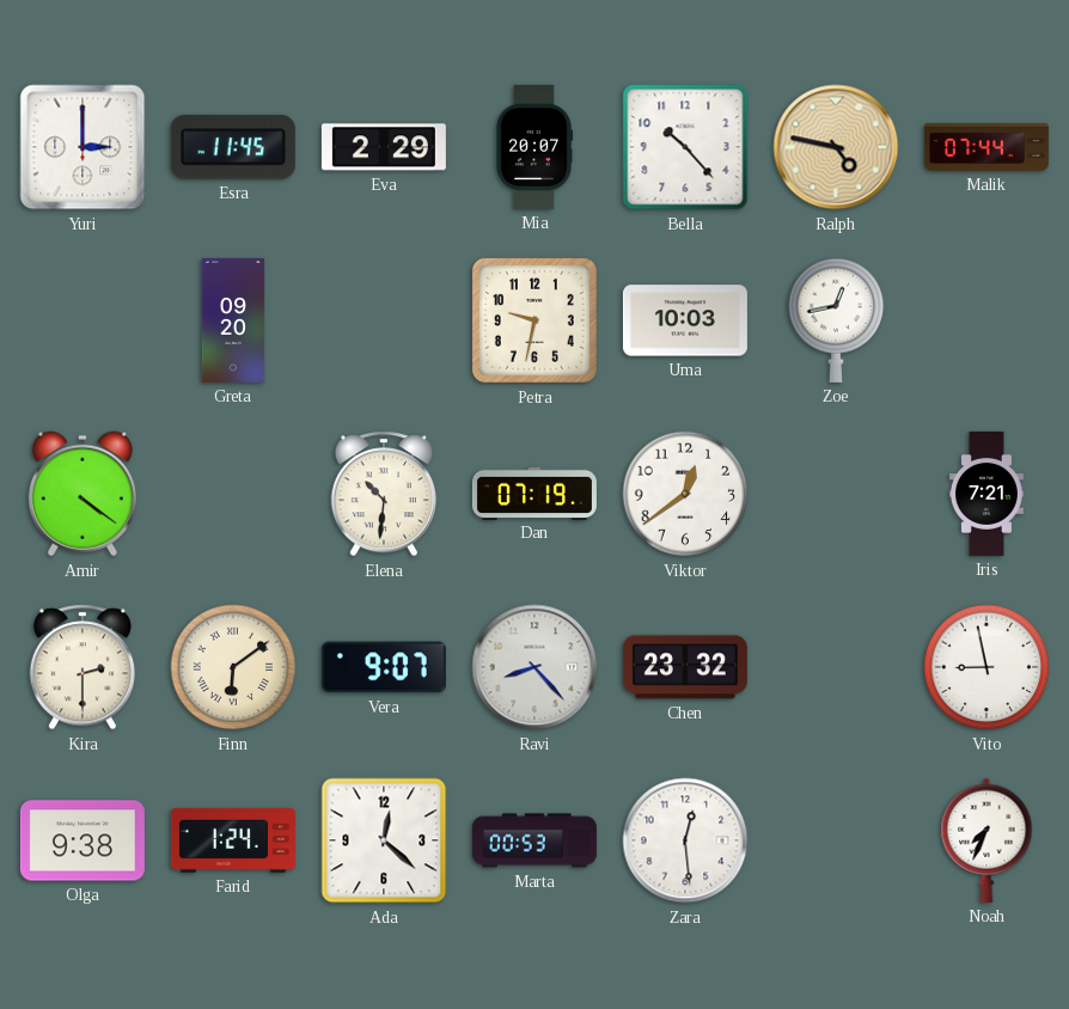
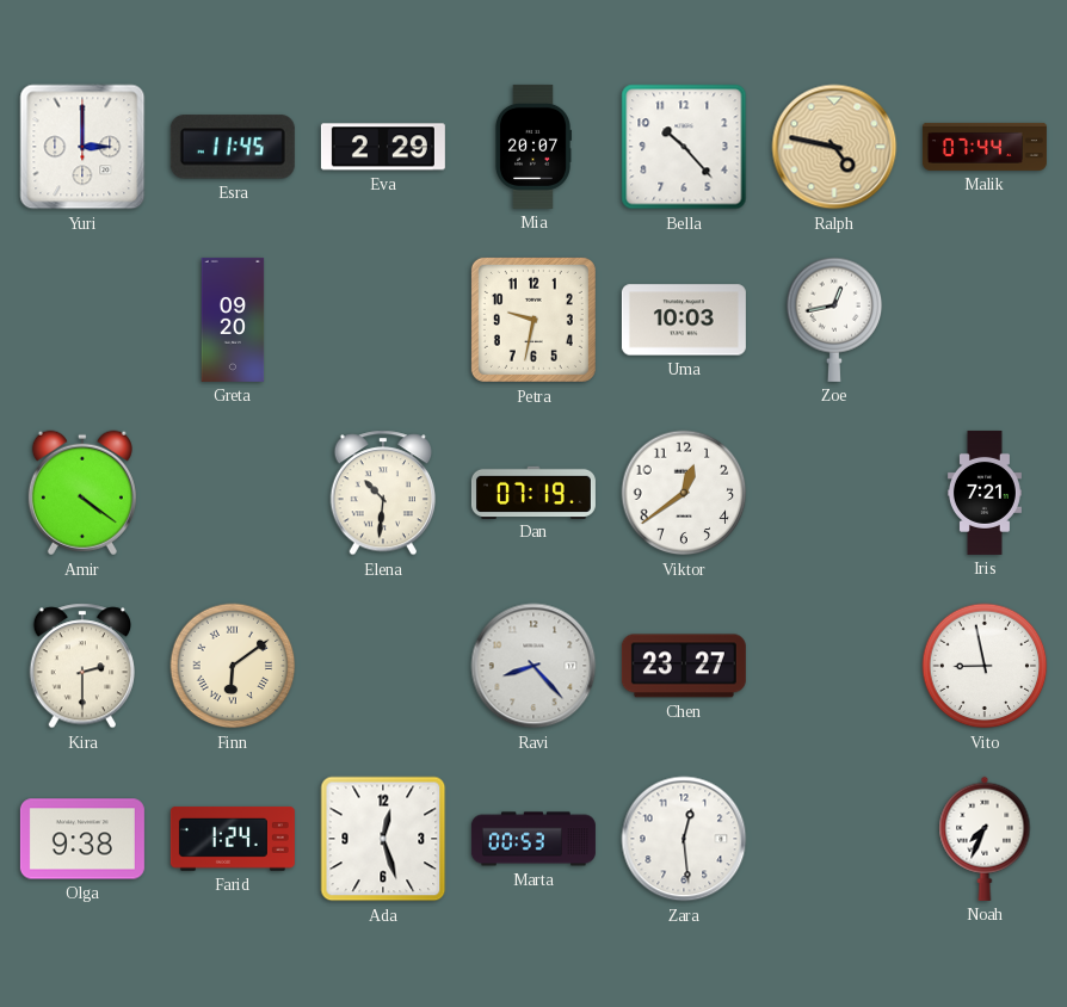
Vera: 9:07 -> none
Chen: 23:32 -> 23:27
Ada: 12:22 -> 12:27
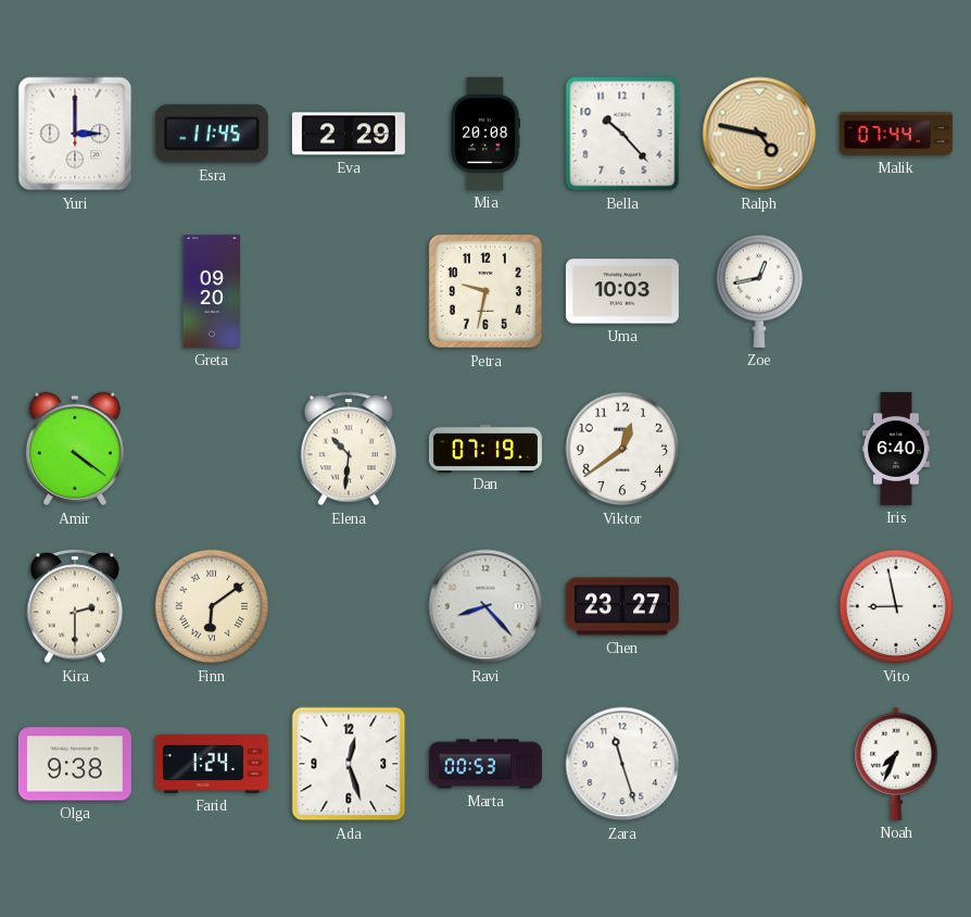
Mia: 20:07 -> 20:08
Iris: 7:21 -> 6:40
Zara: 12:29 -> 11:27
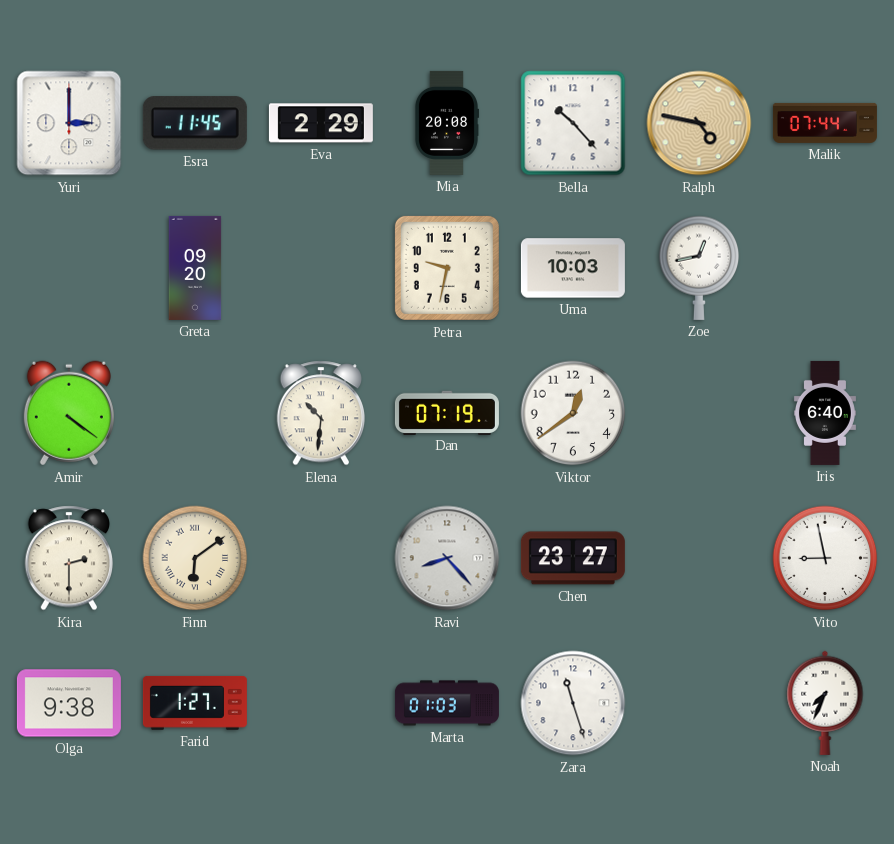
Farid: 1:24 -> 1:27
Ada: 12:27 -> none
Marta: 00:53 -> 01:03
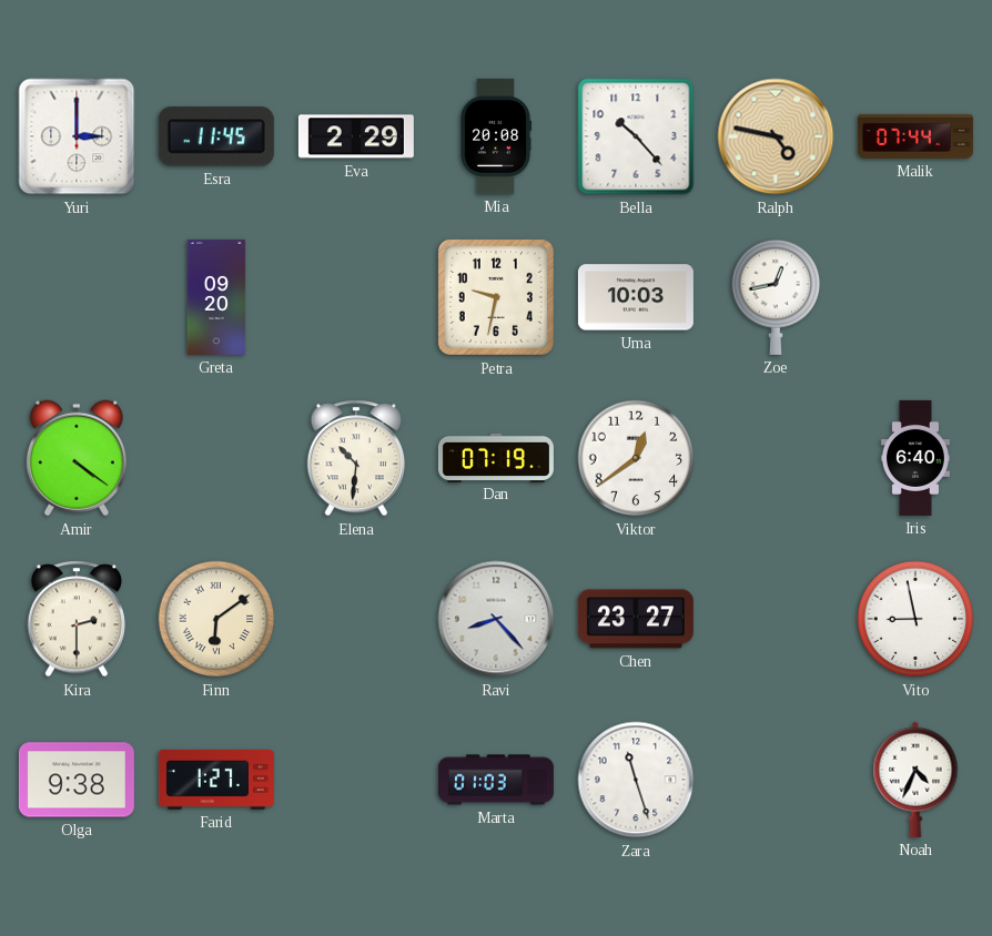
Noah: 7:34 -> 4:34
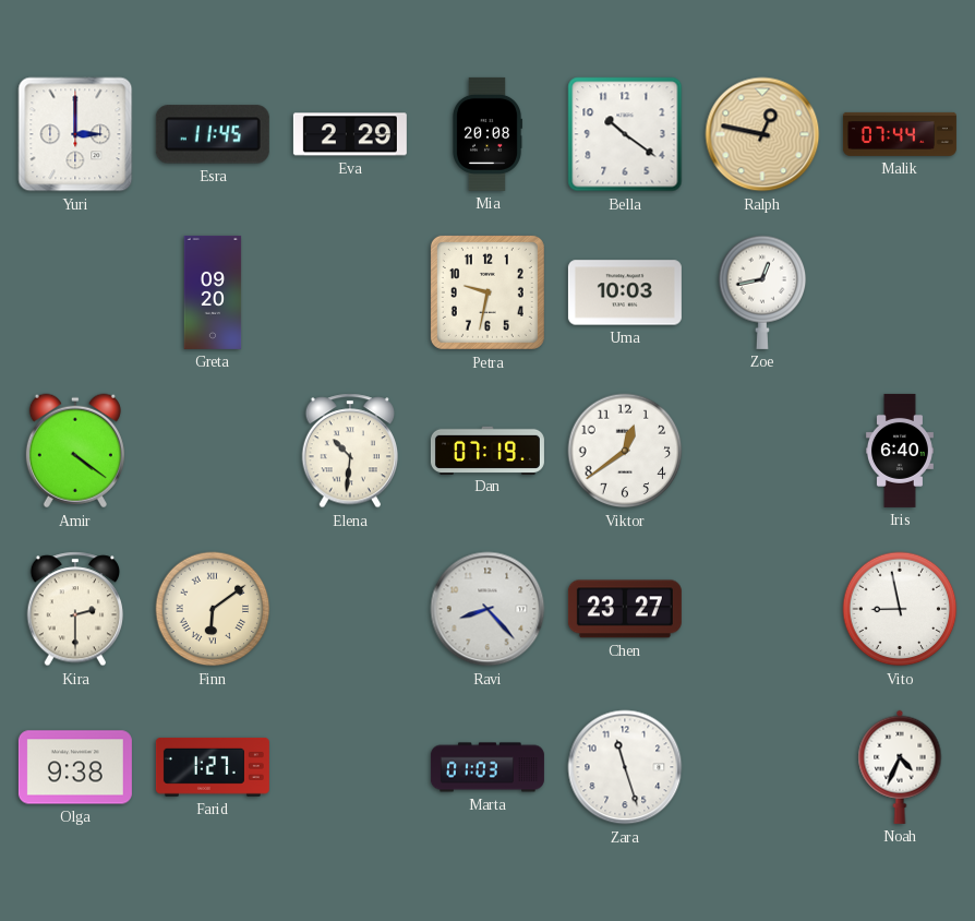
Bella: 10:23 -> 10:21
Ralph: 4:47 -> 12:47
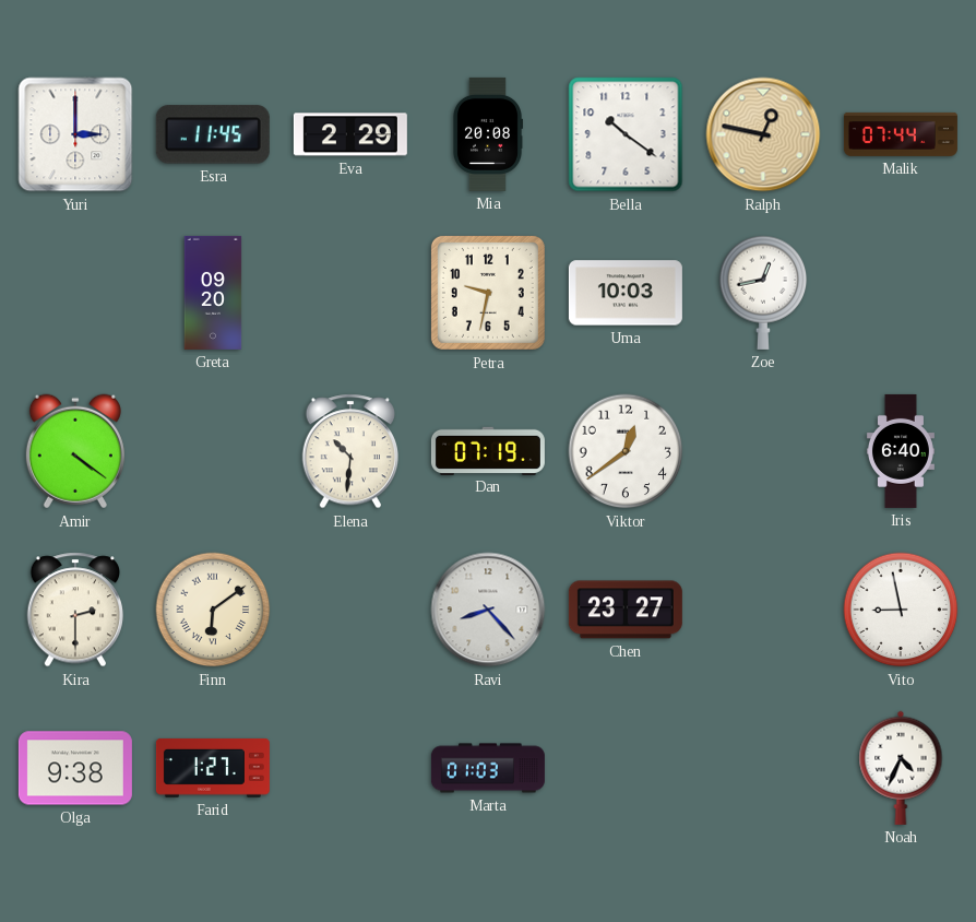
Zara: 11:27 -> none
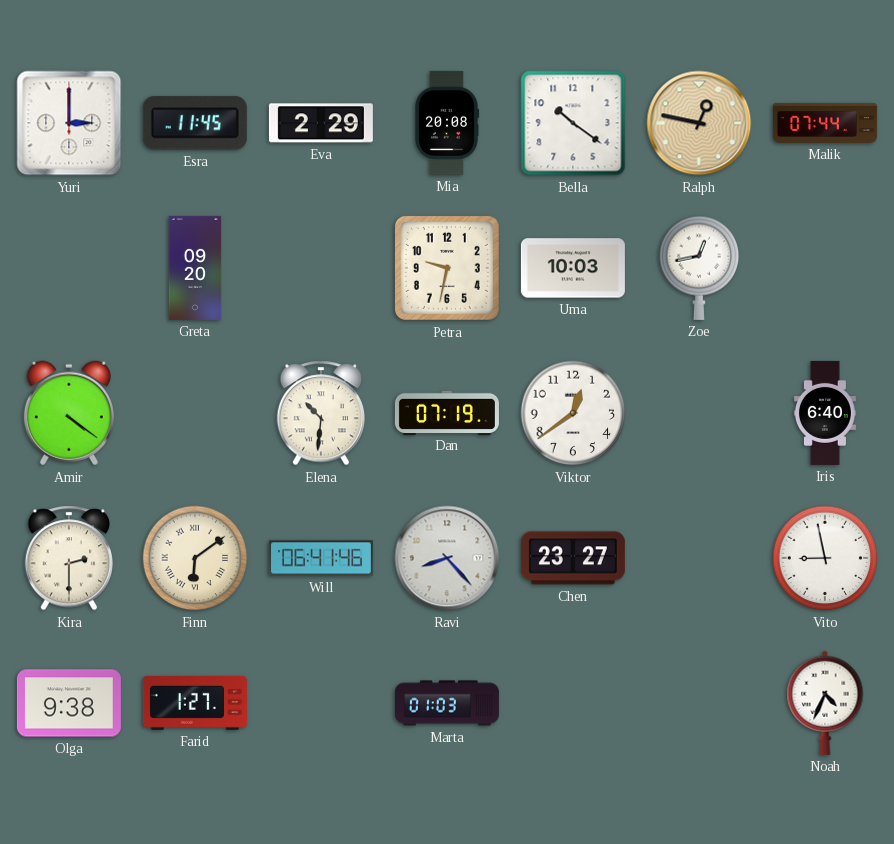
Will: none -> 06:41
